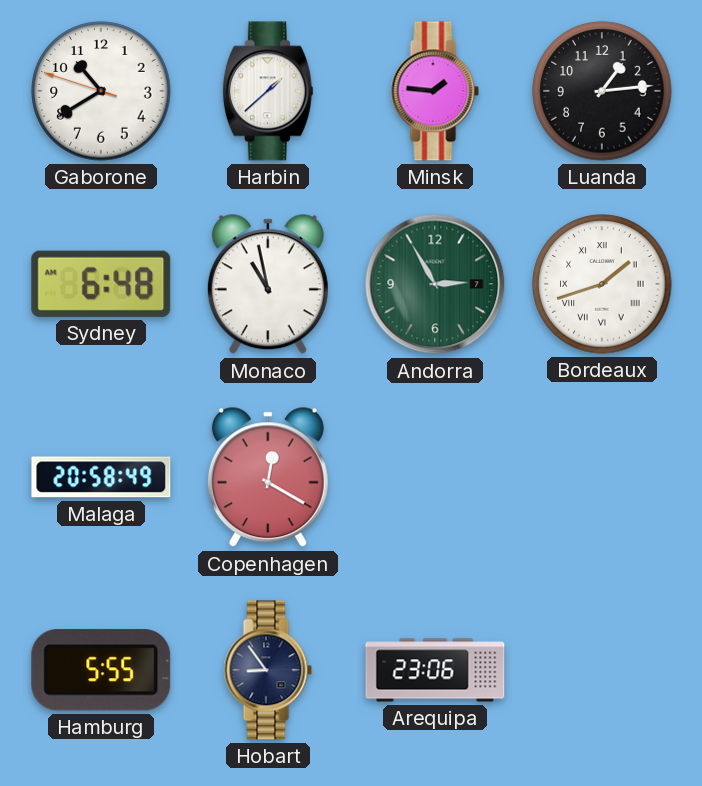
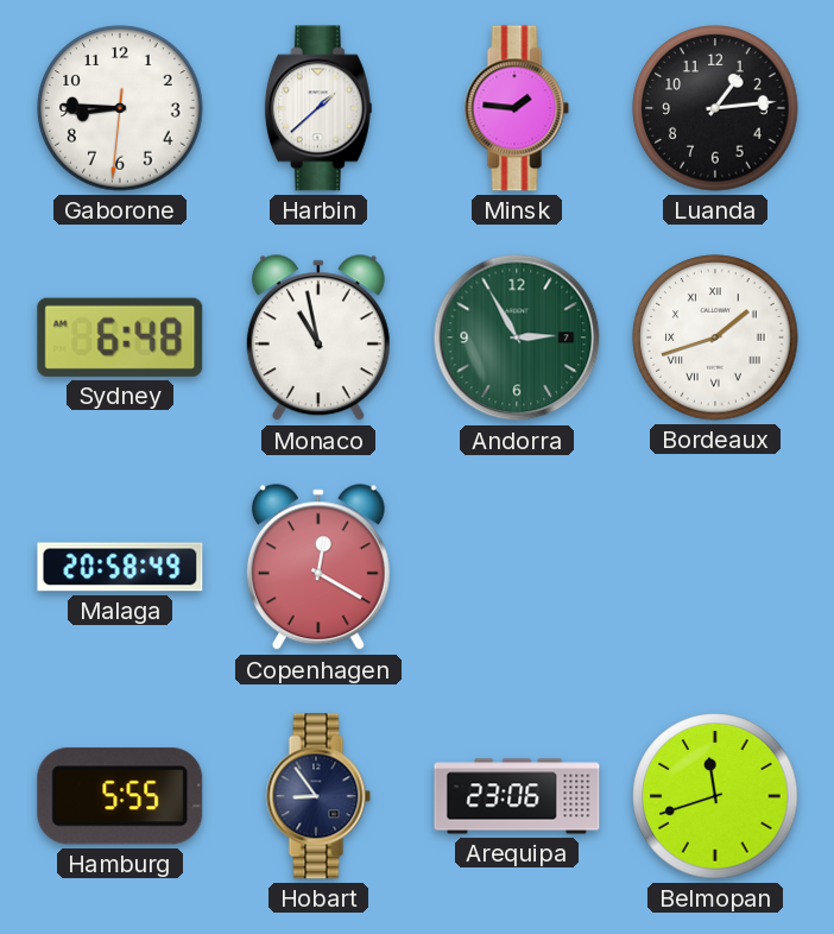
Gaborone: 10:39 -> 8:45
Belmopan: none -> 11:42
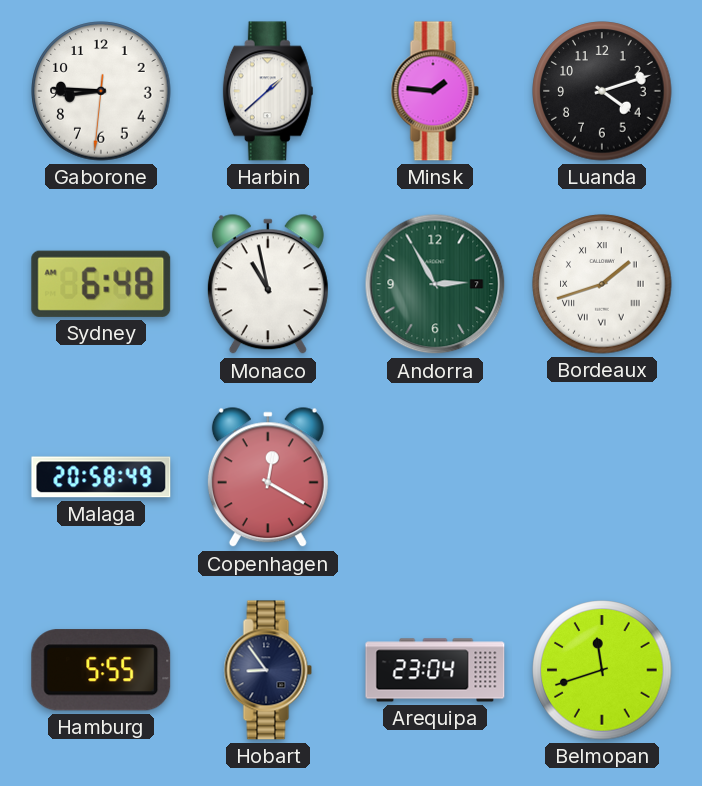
Luanda: 1:14 -> 4:12
Arequipa: 23:06 -> 23:04
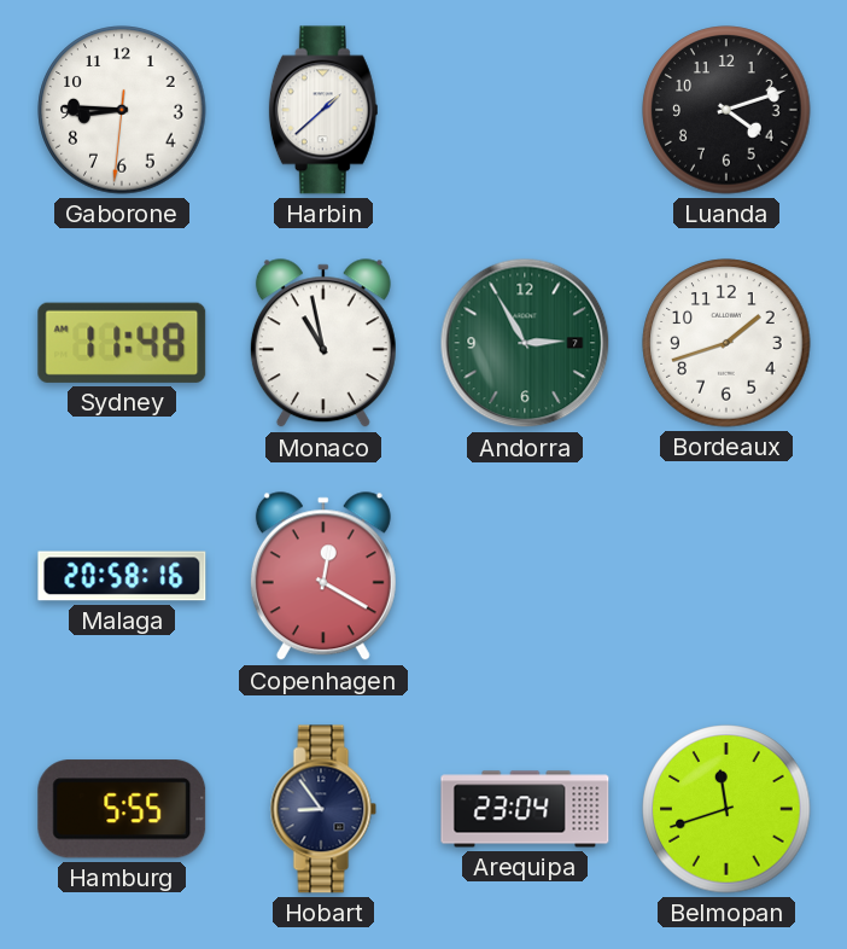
Minsk: 1:46 -> none
Sydney: 6:48 -> 11:48
Bordeaux numerals: Roman -> Arabic
Malaga: 20:58:49 -> 20:58:16
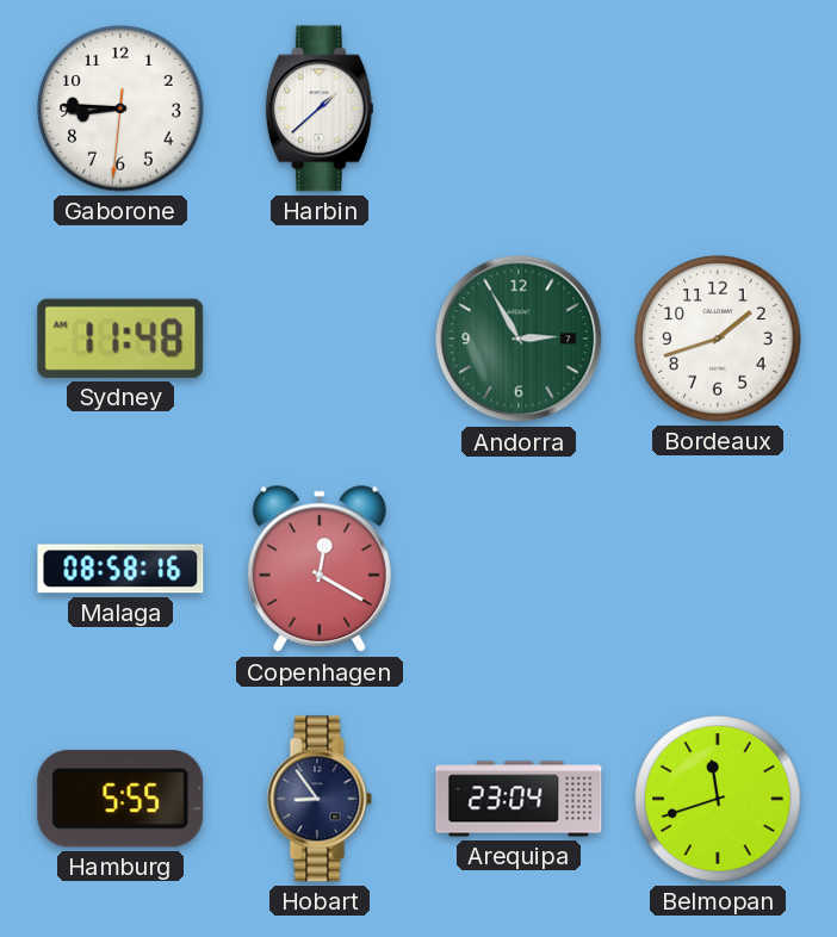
Luanda: 4:12 -> none
Monaco: 10:58 -> none
Malaga: 20:58 -> 08:58
